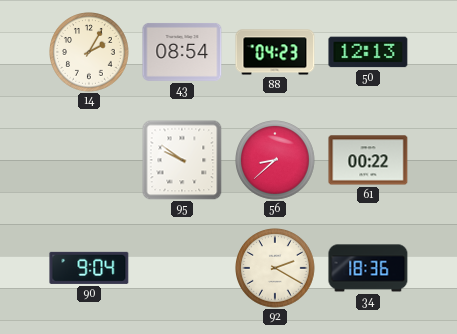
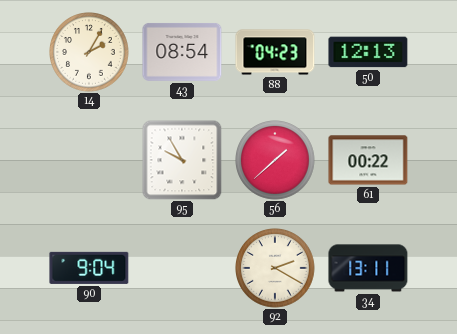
95: 9:51 -> 9:55
56: 8:38 -> 1:38
34: 18:36 -> 13:11
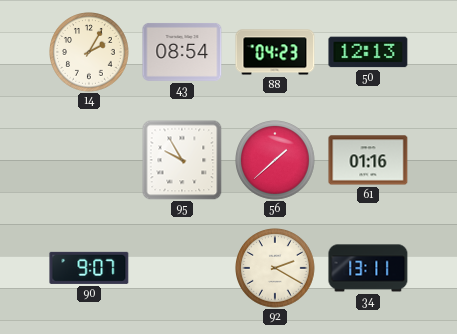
61: 00:22 -> 01:16
90: 9:04 -> 9:07
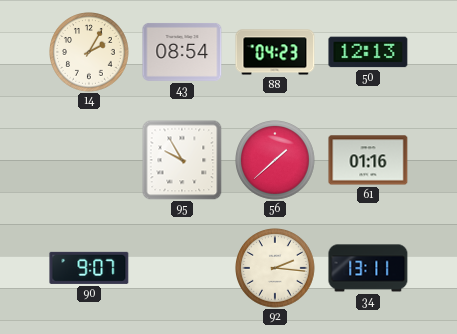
92: 2:20 -> 2:16
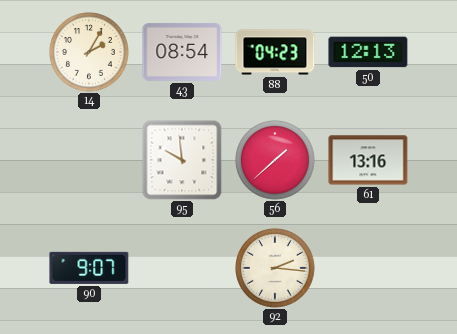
95: 9:55 -> 9:59
61: 01:16 -> 13:16
34: 13:11 -> none
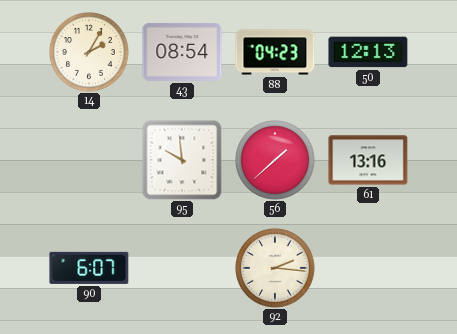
90: 9:07 -> 6:07
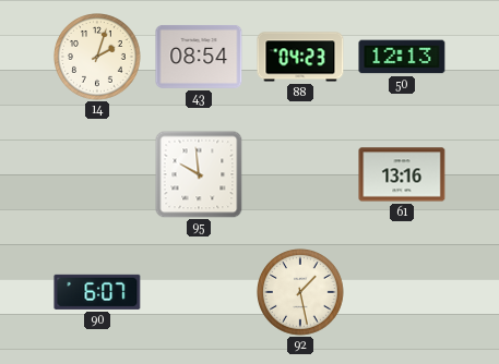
14: 2:05 -> 2:03
56: 1:38 -> none
92: 2:16 -> 1:28
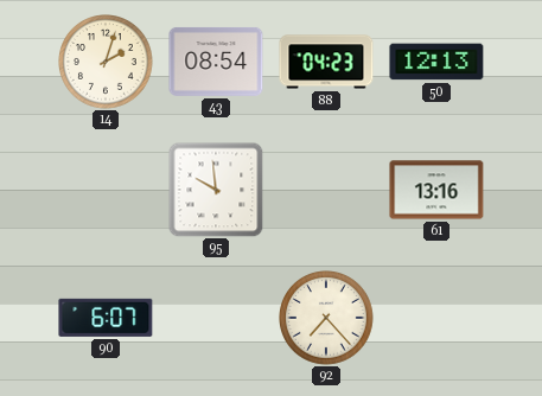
92: 1:28 -> 7:23
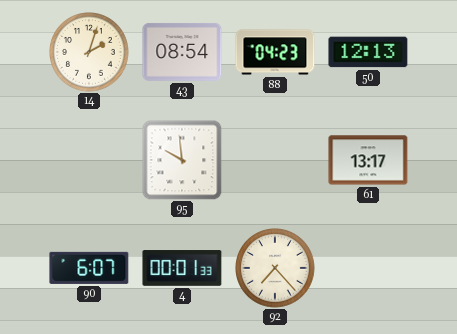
61: 13:16 -> 13:17
4: none -> 00:01
